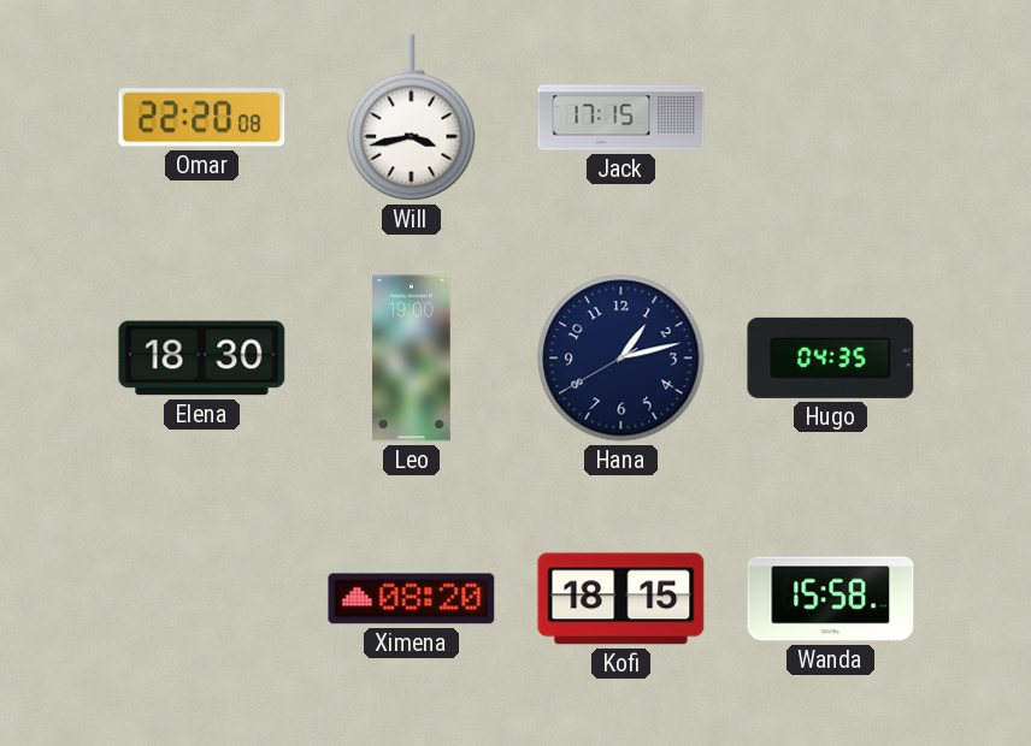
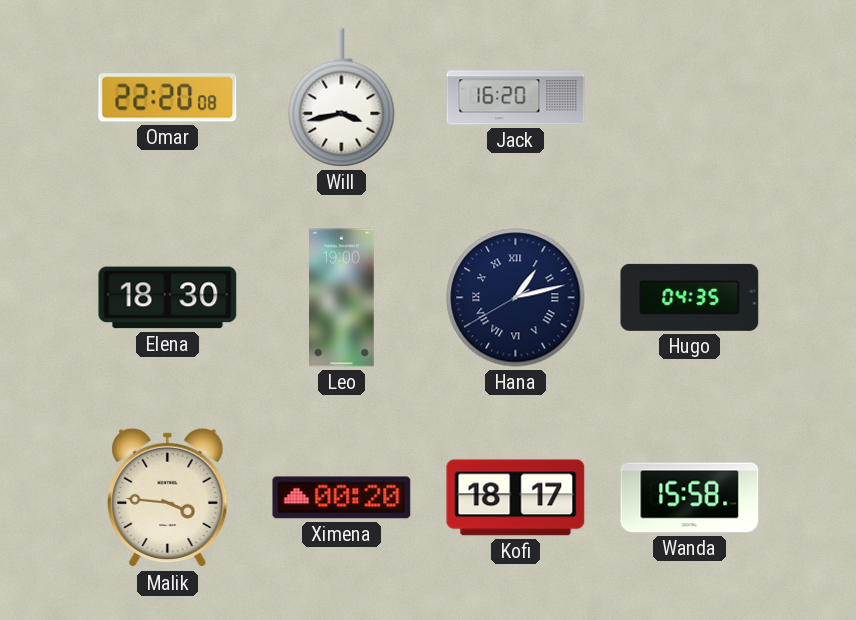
Jack: 17:15 -> 16:20
Hana numerals: Arabic -> Roman
Malik: none -> 3:46
Ximena: 08:20 -> 00:20
Kofi: 18:15 -> 18:17
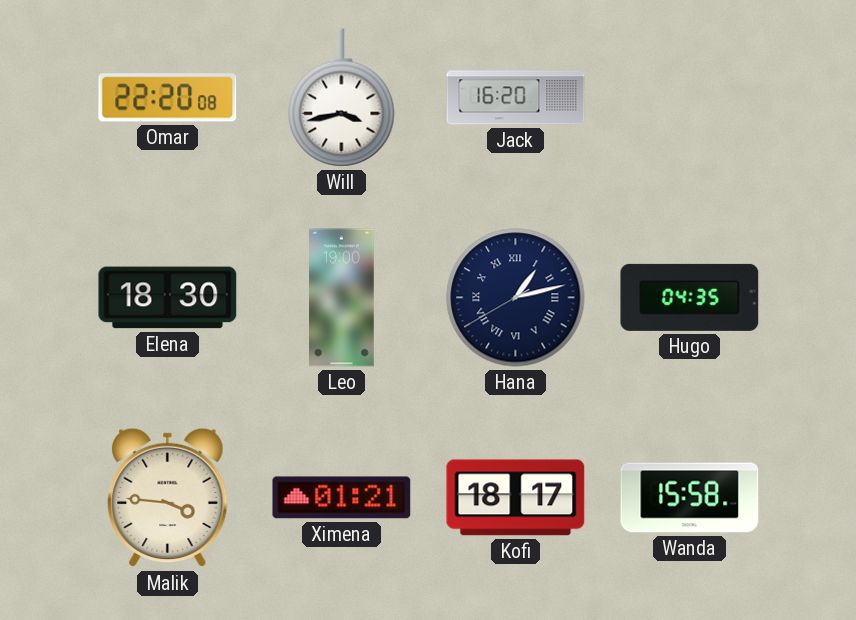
Ximena: 00:20 -> 01:21
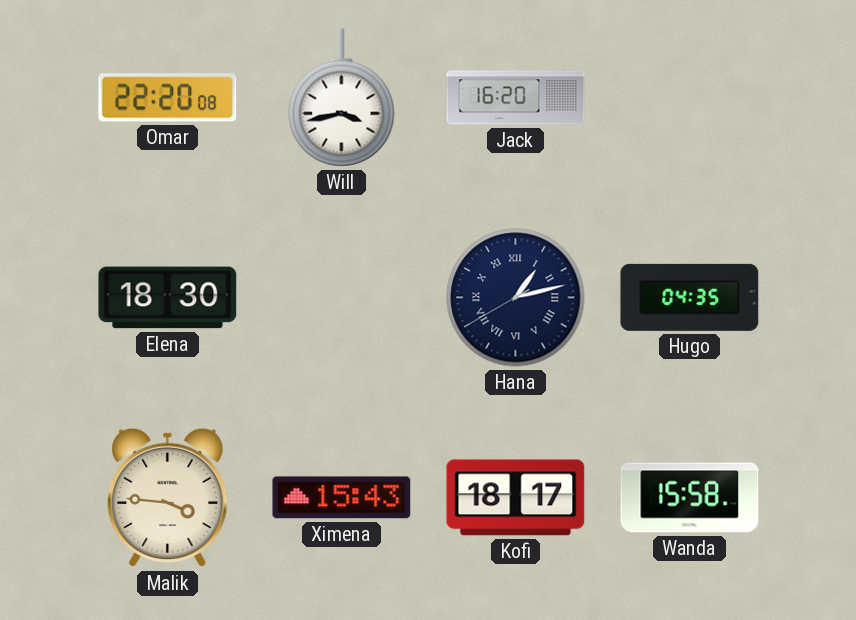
Leo: 19:00 -> none
Ximena: 01:21 -> 15:43
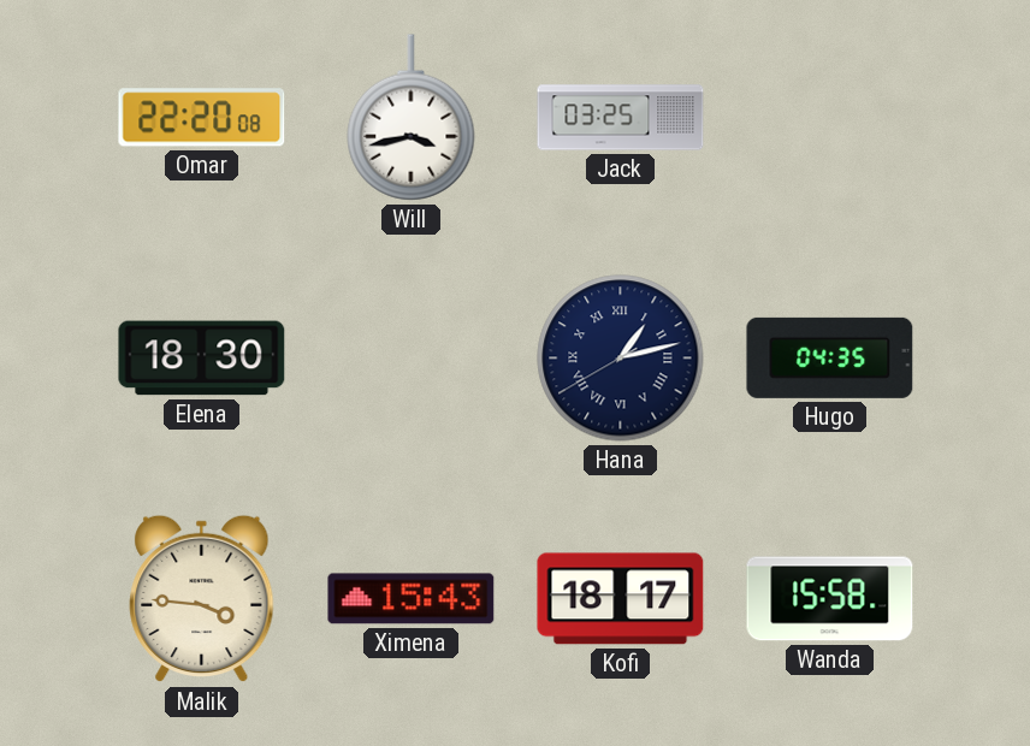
Jack: 16:20 -> 03:25
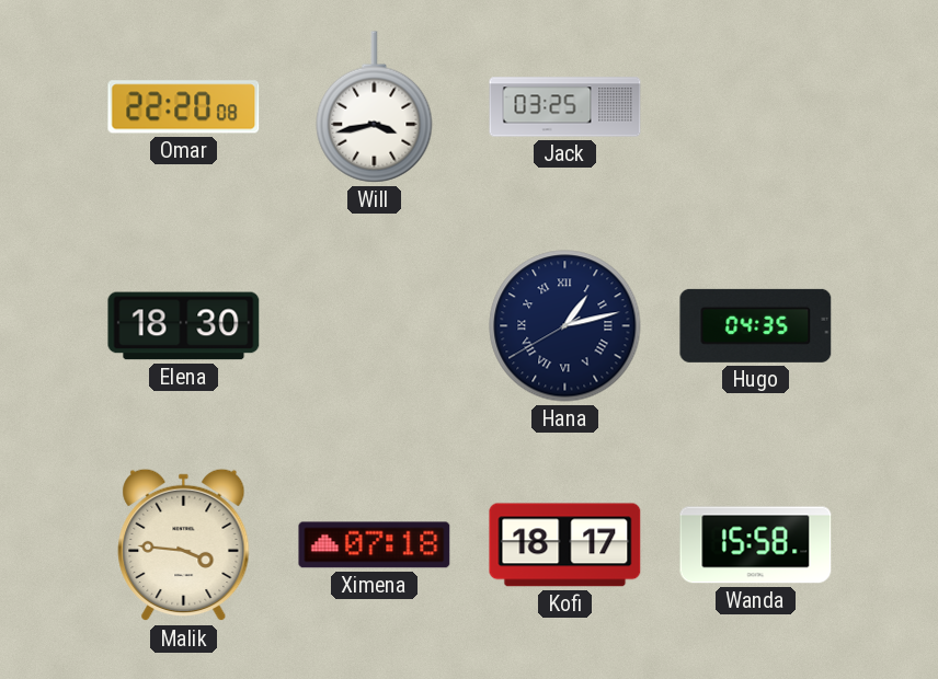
Ximena: 15:43 -> 07:18
